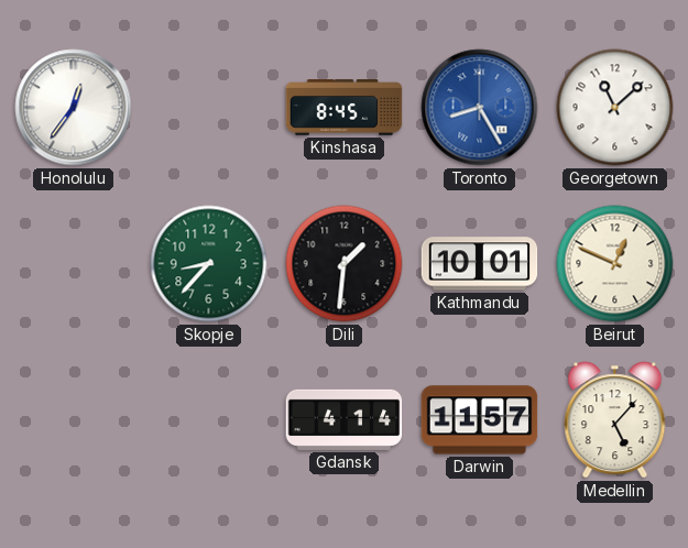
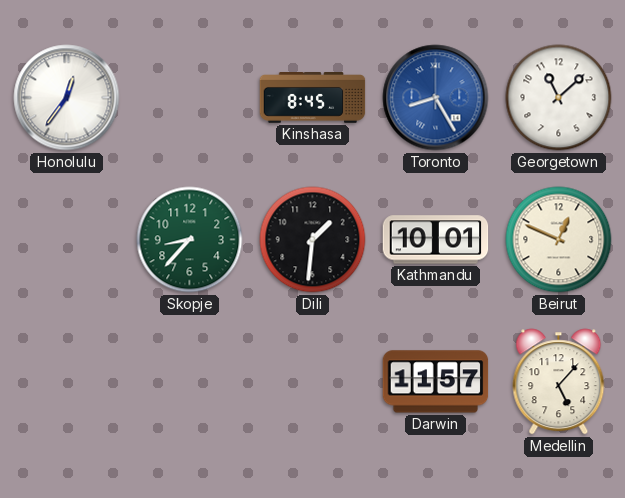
Gdansk: 4:14 -> none
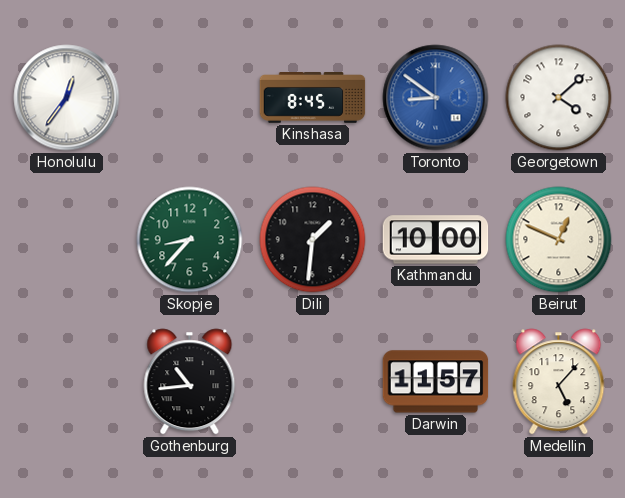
Toronto: 8:25 -> 8:51
Georgetown: 11:08 -> 4:08
Kathmandu: 10:01 -> 10:00
Gothenburg: none -> 10:44
